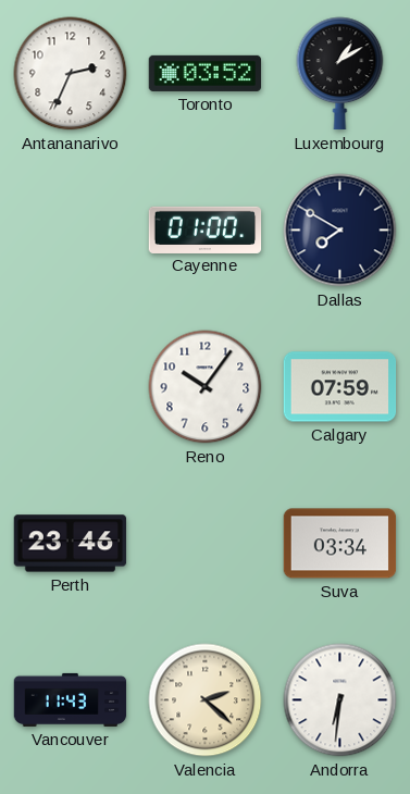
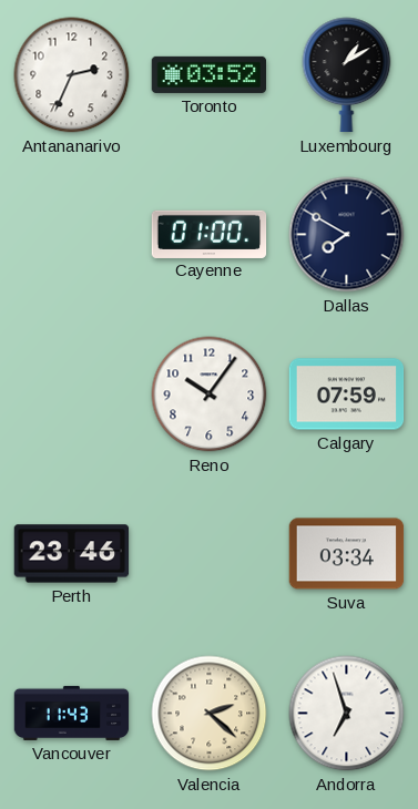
Andorra: 6:31 -> 6:57
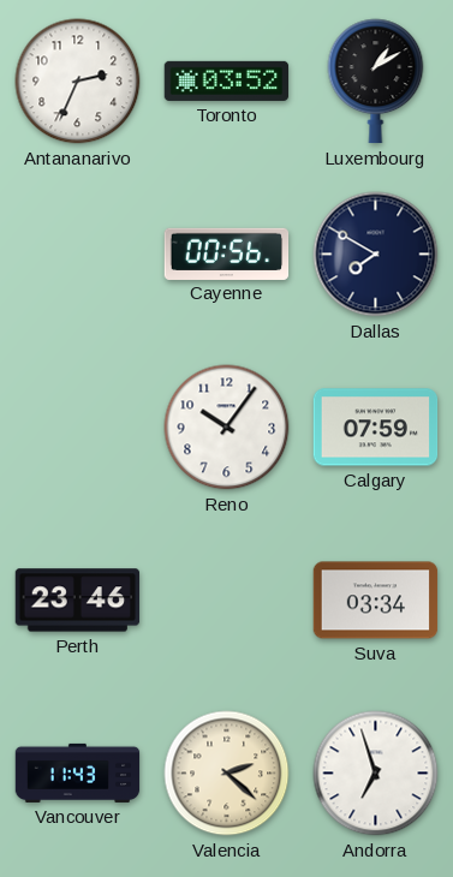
Cayenne: 01:00 -> 00:56
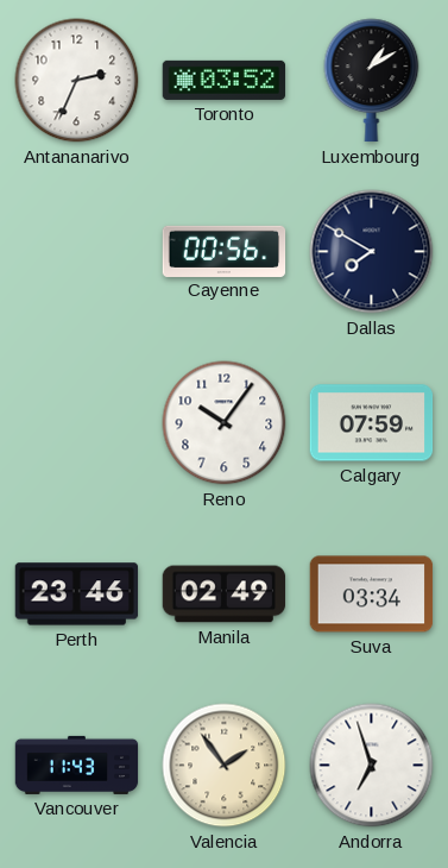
Manila: none -> 02:49
Valencia: 2:22 -> 1:54
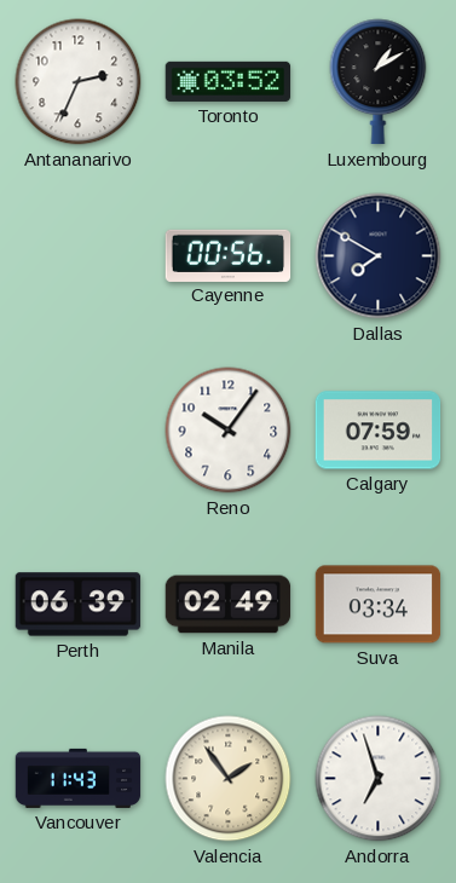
Perth: 23:46 -> 06:39
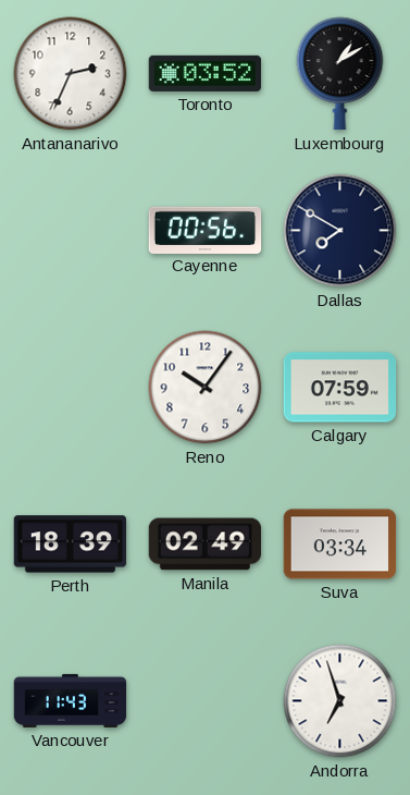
Perth: 06:39 -> 18:39
Valencia: 1:54 -> none
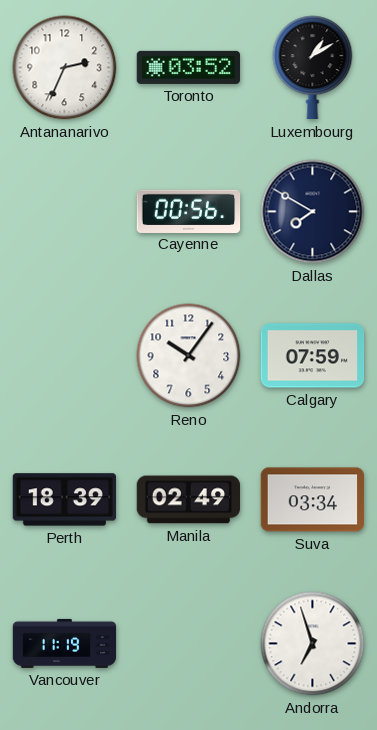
Vancouver: 11:43 -> 11:19
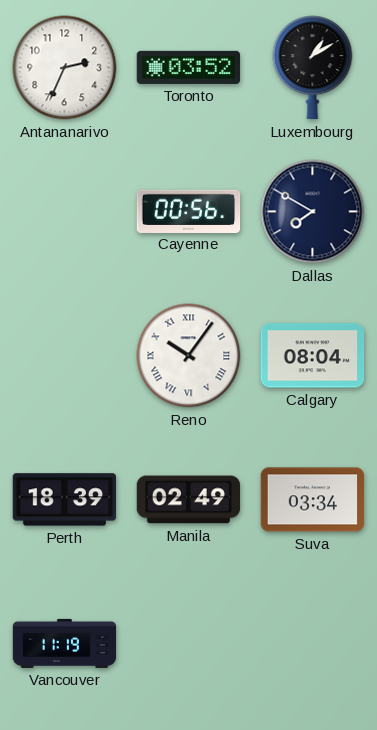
Reno numerals: Arabic -> Roman
Calgary: 07:59 -> 08:04
Andorra: 6:57 -> none
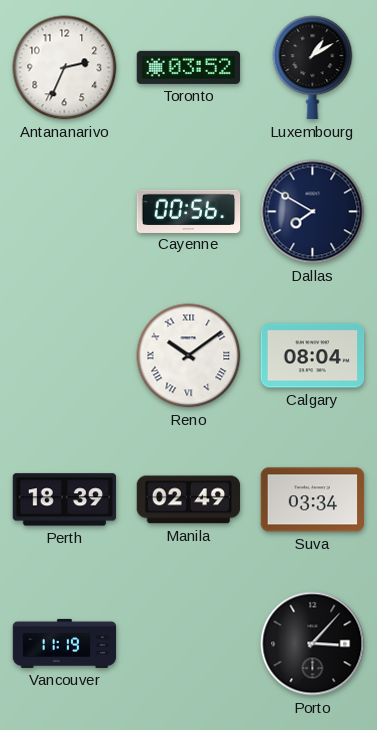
Reno: 10:06 -> 10:09
Porto: none -> 3:07
